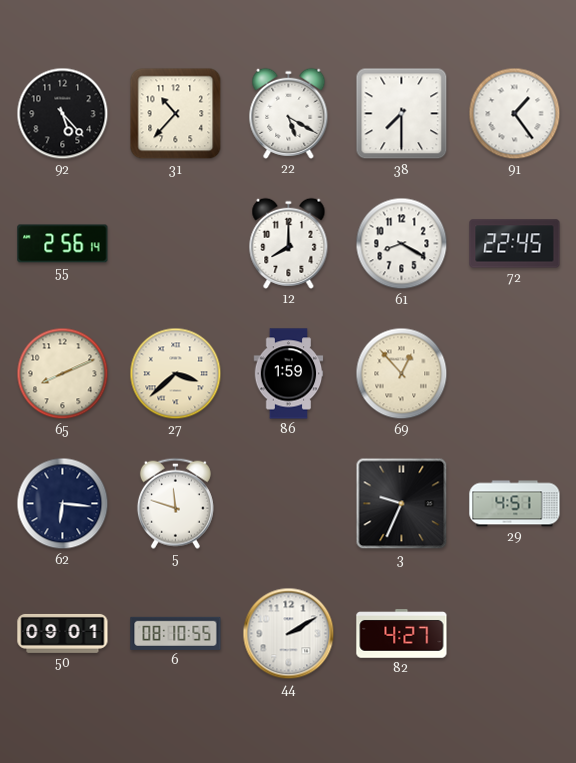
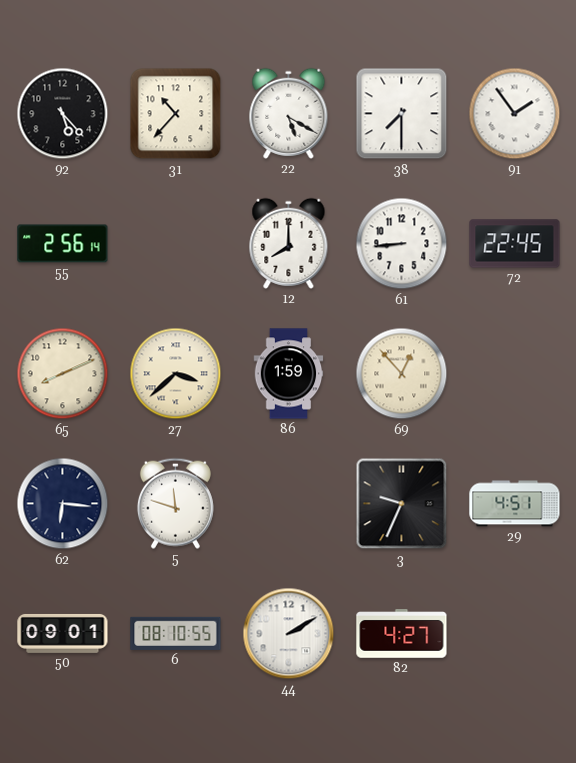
91: 1:24 -> 1:54
61: 8:20 -> 8:44
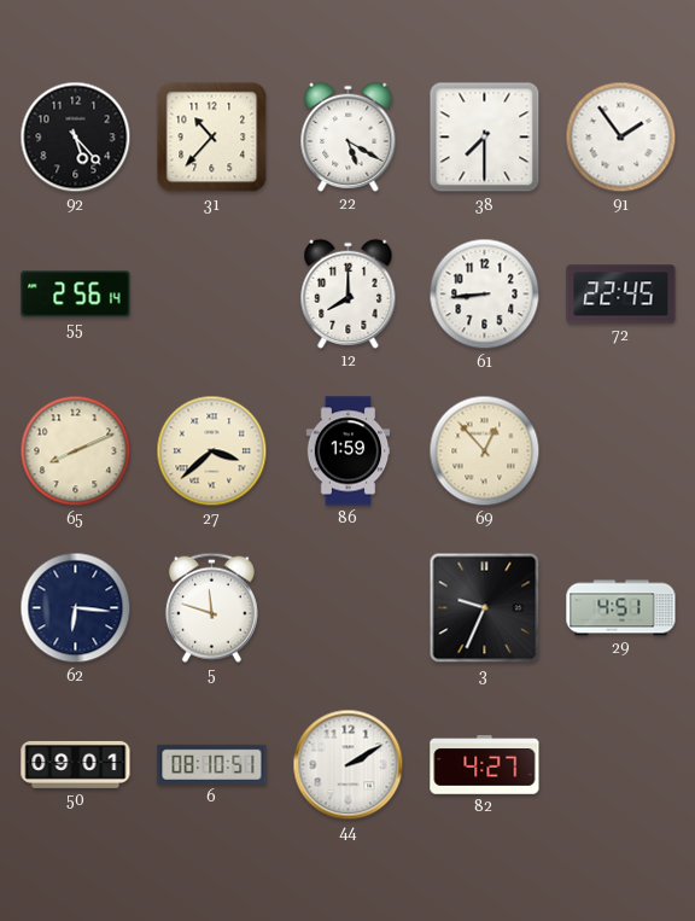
6: 08:10:55 -> 08:10:51
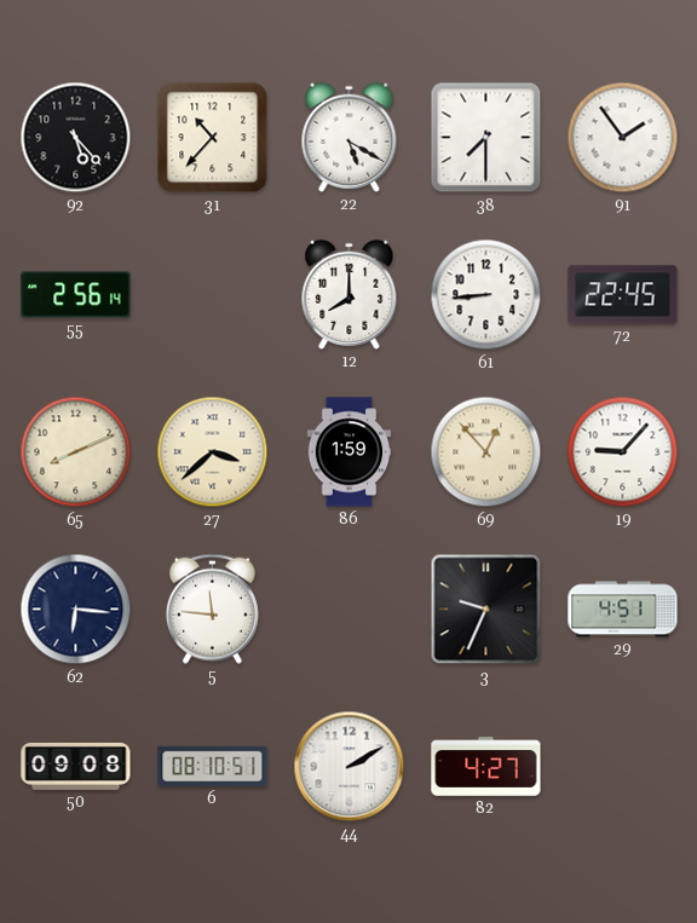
19: none -> 9:07
5: 11:48 -> 11:46
50: 09:01 -> 09:08
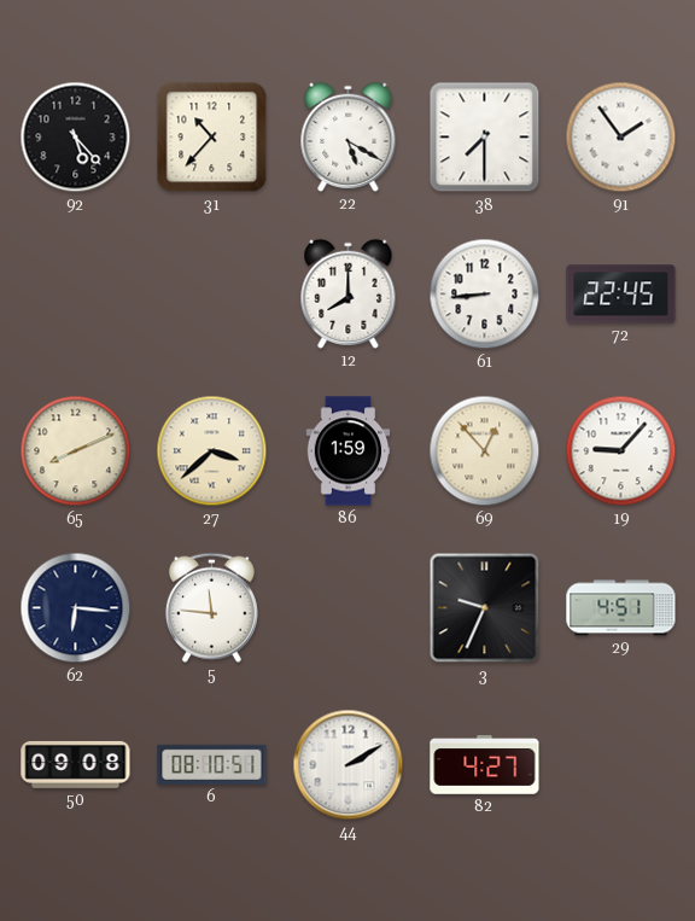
55: 2:56 -> none
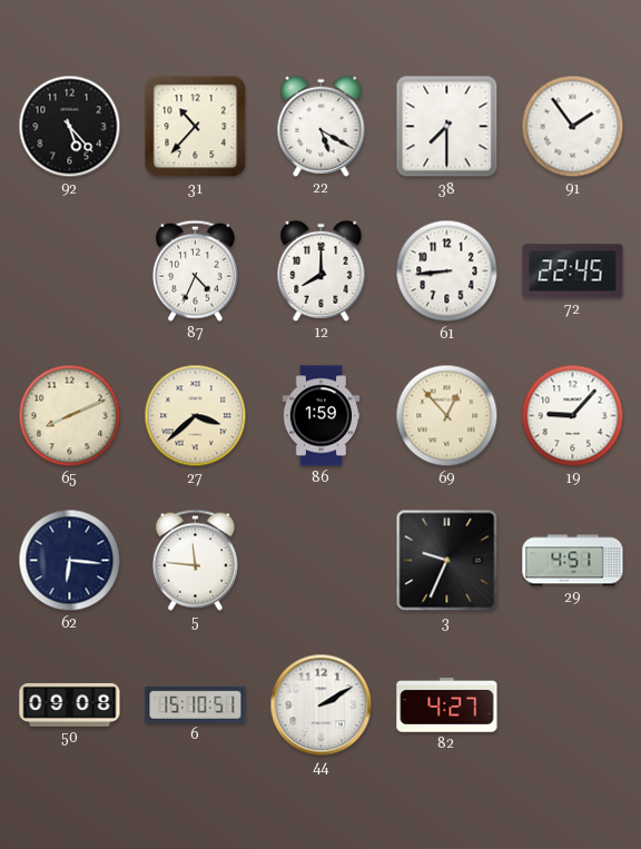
87: none -> 4:34
6: 08:10 -> 15:10
